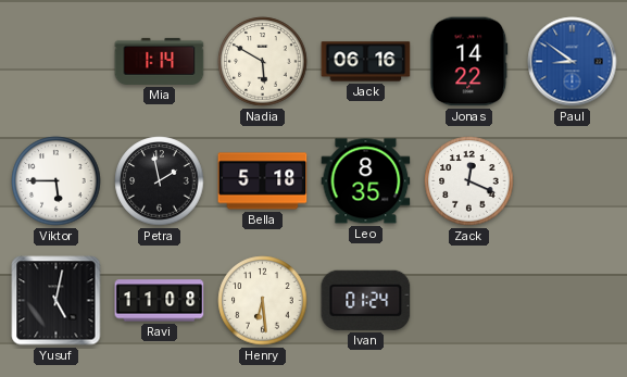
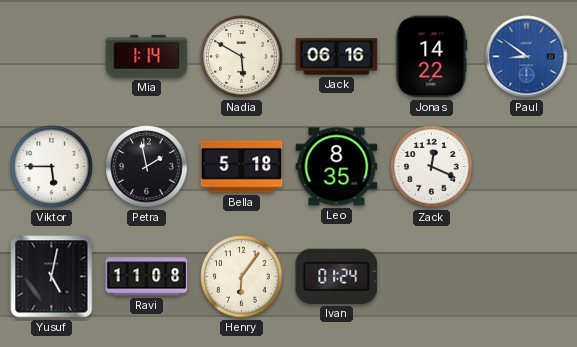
Henry: 6:29 -> 6:06
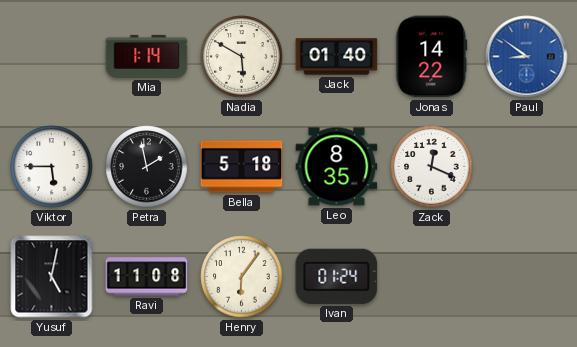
Jack: 06:16 -> 01:40
